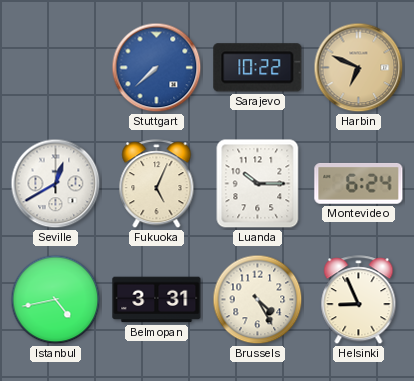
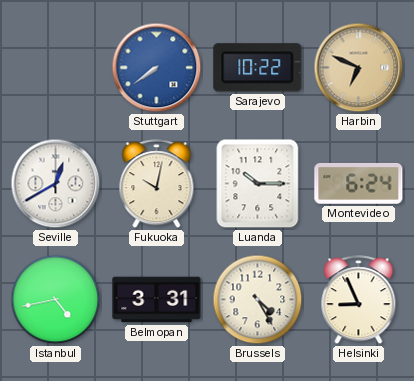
Stuttgart: 7:38 -> 7:39
Fukuoka: 5:04 -> 10:02
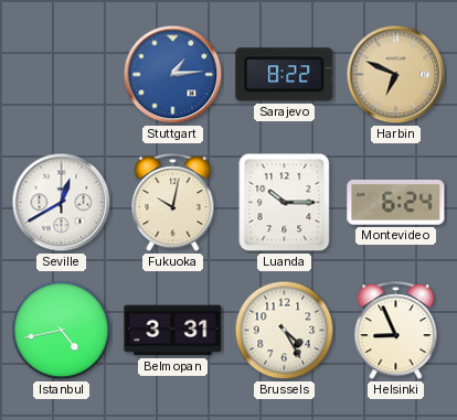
Stuttgart: 7:39 -> 1:14
Sarajevo: 10:22 -> 8:22
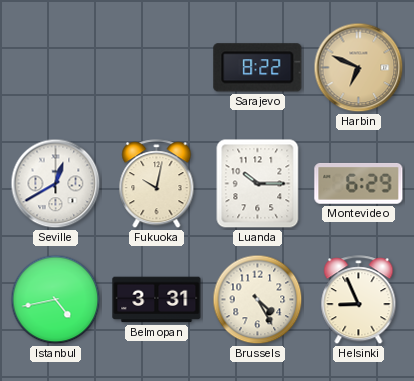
Stuttgart: 1:14 -> none
Montevideo: 6:24 -> 6:29
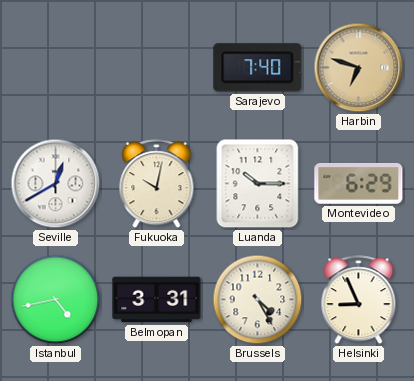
Sarajevo: 8:22 -> 7:40
Harbin: 6:49 -> 6:48
